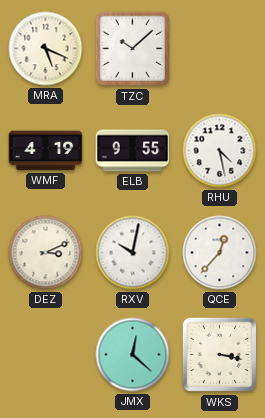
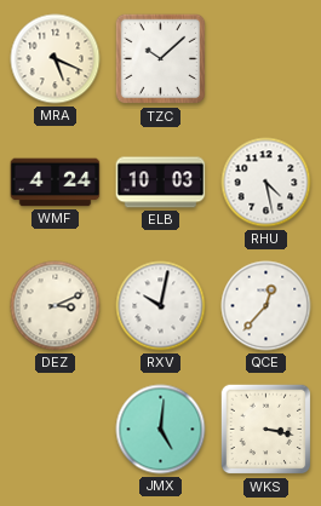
WMF: 4:19 -> 4:24
ELB: 9:55 -> 10:03
JMX: 12:22 -> 5:01
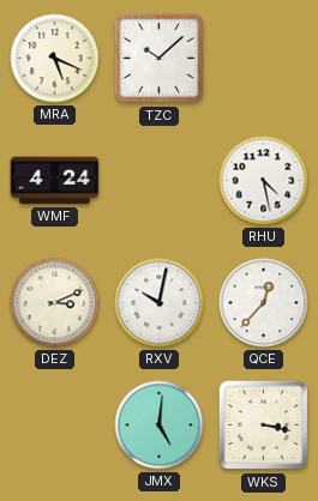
ELB: 10:03 -> none
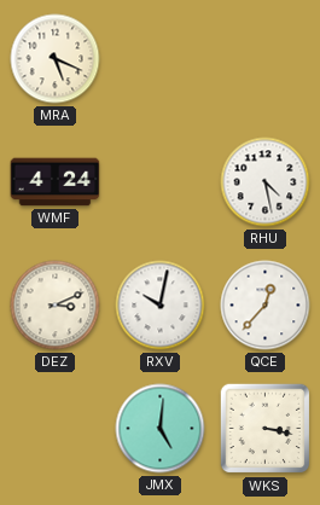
TZC: 10:08 -> none
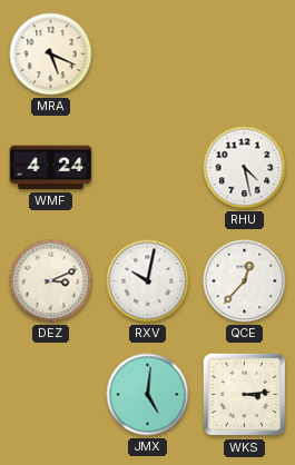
WKS: 3:17 -> 3:14
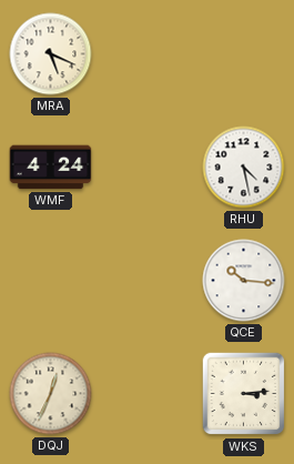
DEZ: 3:11 -> none
RXV: 10:02 -> none
QCE: 12:37 -> 10:16
DQJ: none -> 12:34
JMX: 5:01 -> none
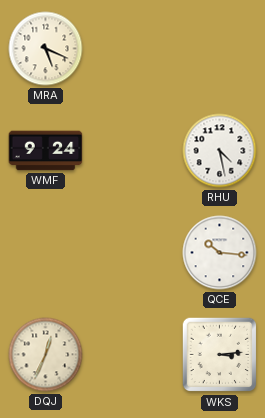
WMF: 4:24 -> 9:24
